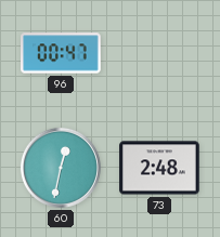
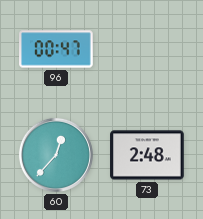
60: 12:32 -> 12:37
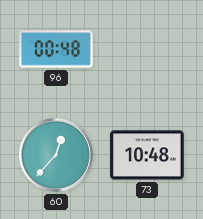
96: 00:47 -> 00:48
73: 2:48 -> 10:48
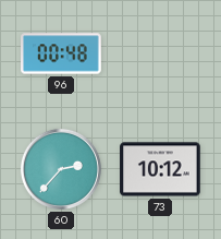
60: 12:37 -> 2:37
73: 10:48 -> 10:12
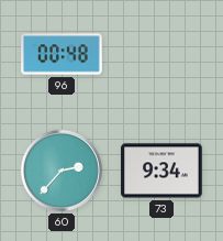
73: 10:12 -> 9:34
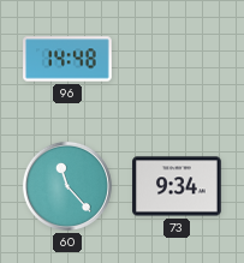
96: 00:48 -> 14:48
60: 2:37 -> 11:23
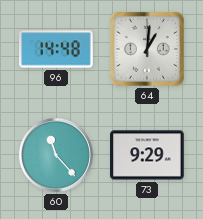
64: none -> 1:01
73: 9:34 -> 9:29
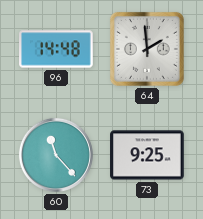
64: 1:01 -> 1:59
73: 9:29 -> 9:25
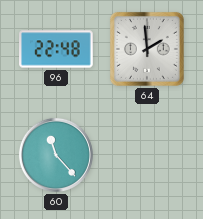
96: 14:48 -> 22:48
73: 9:25 -> none
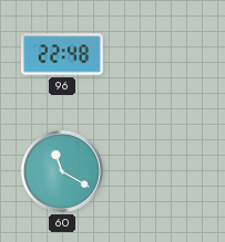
64: 1:59 -> none
60: 11:23 -> 11:20
